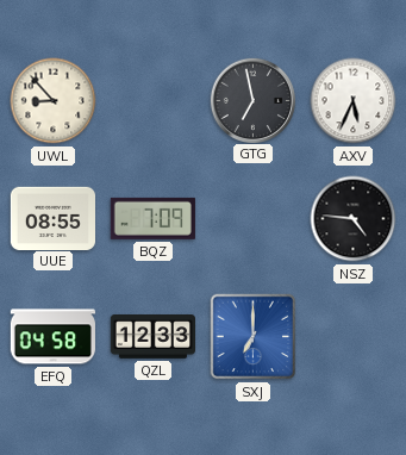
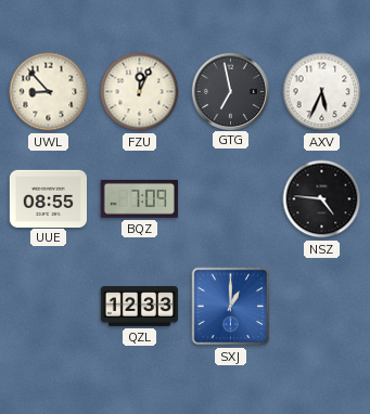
FZU: none -> 12:04
EFQ: 04:58 -> none
SXJ: 7:00 -> 1:00
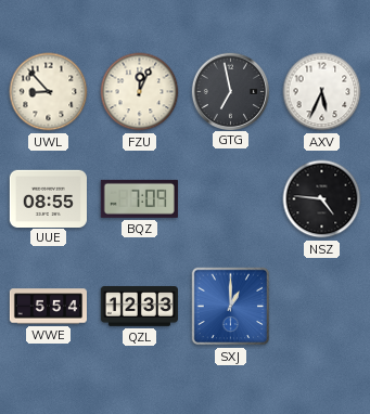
WWE: none -> 5:54
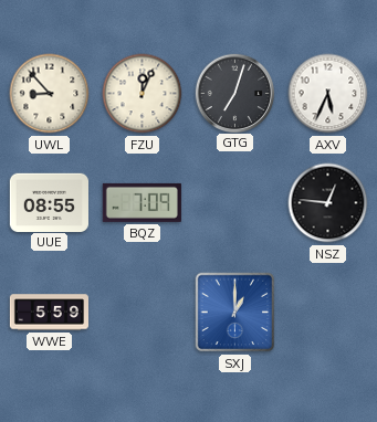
GTG: 6:58 -> 7:03
NSZ: 4:46 -> 12:46
WWE: 5:54 -> 5:59
QZL: 12:33 -> none
